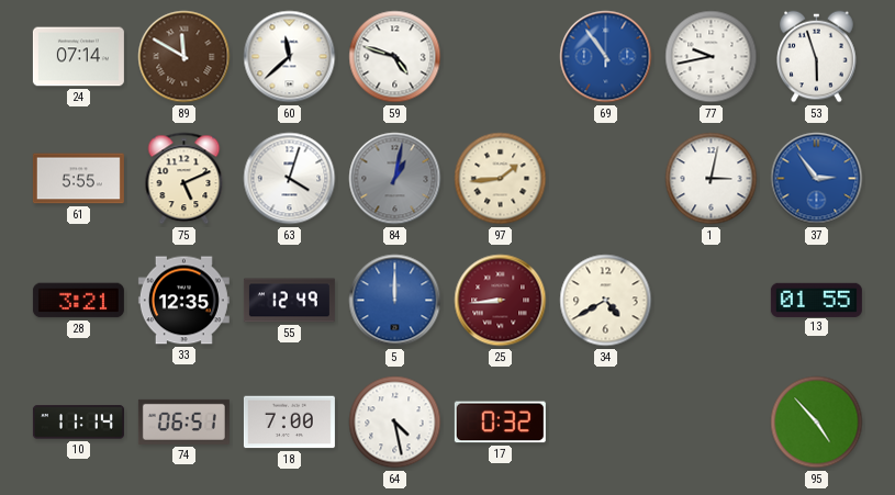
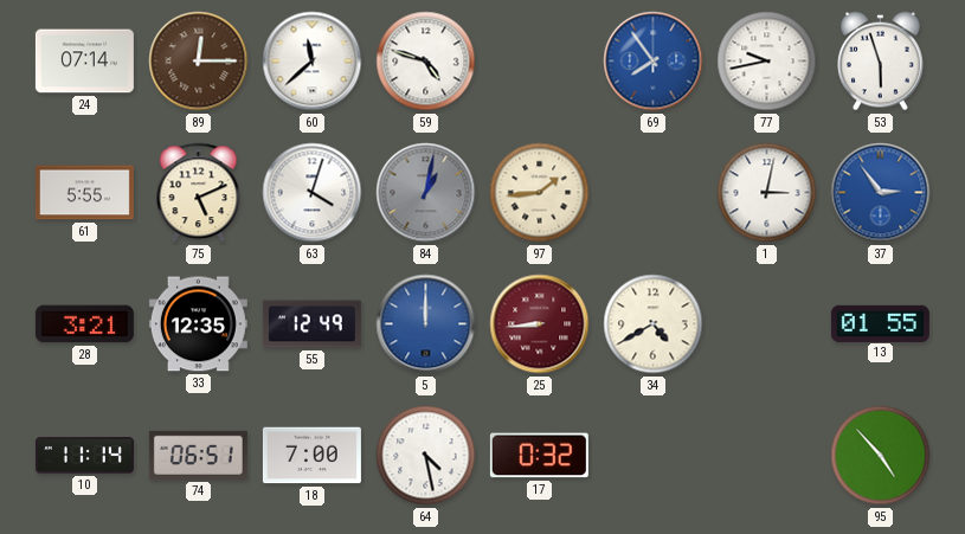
89: 11:50 -> 12:15
69: 10:54 -> 7:54
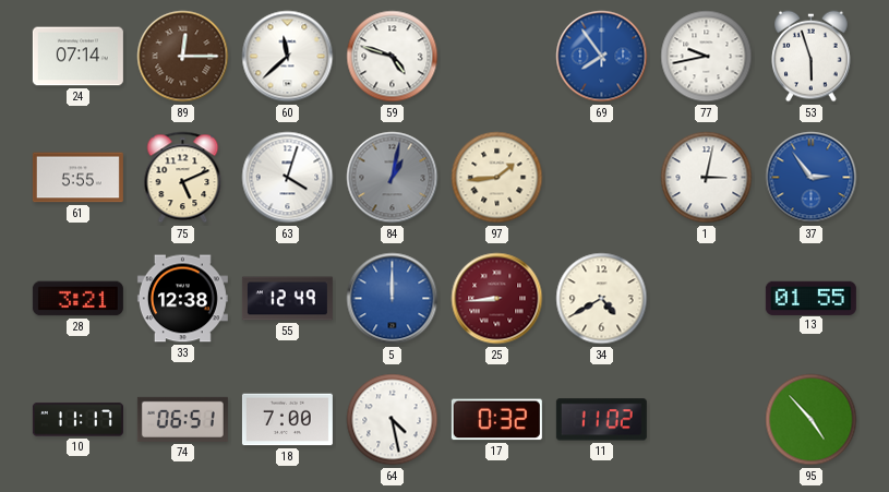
33: 12:35 -> 12:38
10: 11:14 -> 11:17
11: none -> 11:02
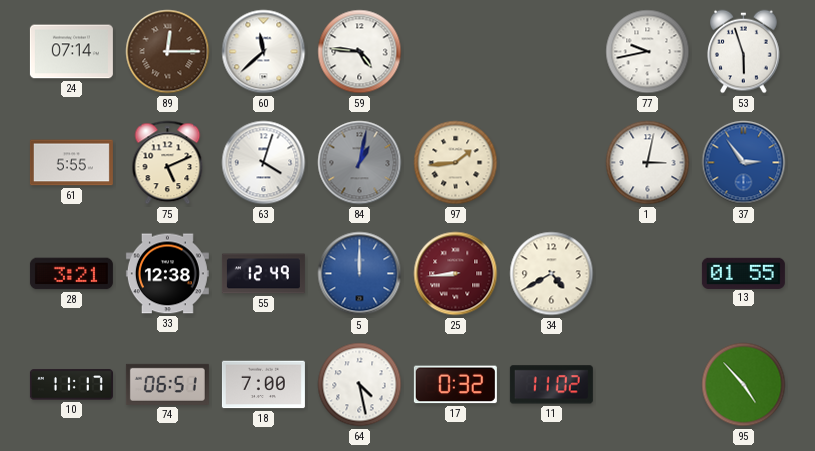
59: 4:48 -> 4:46
69: 7:54 -> none
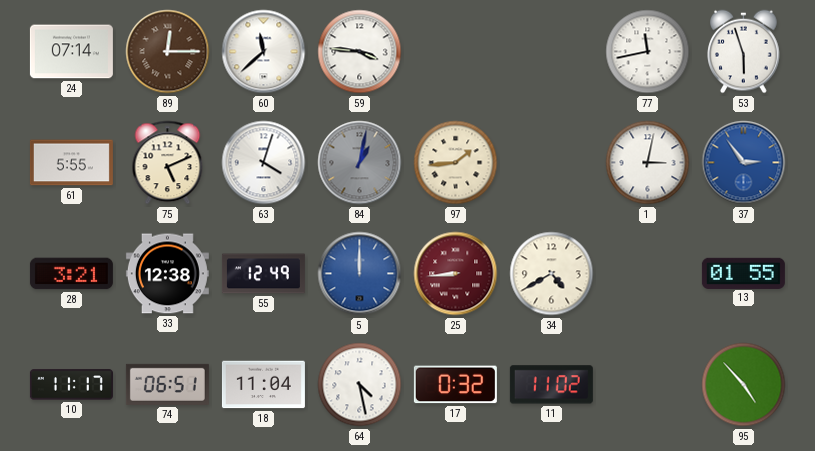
59: 4:46 -> 3:46
77: 9:43 -> 11:43
18: 7:00 -> 11:04
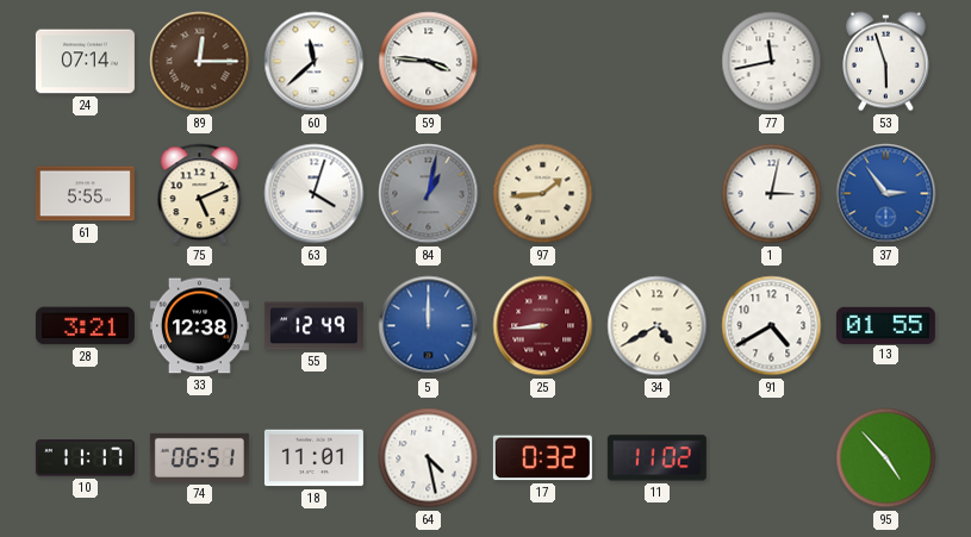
91: none -> 4:40
18: 11:04 -> 11:01
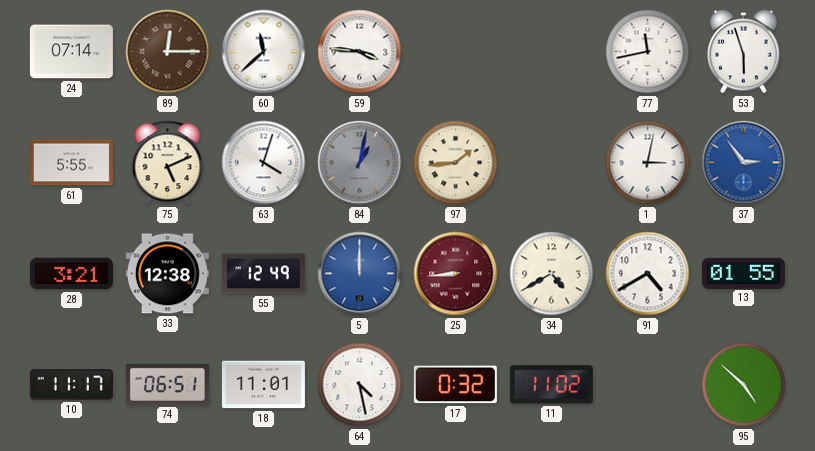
95: 4:53 -> 4:52
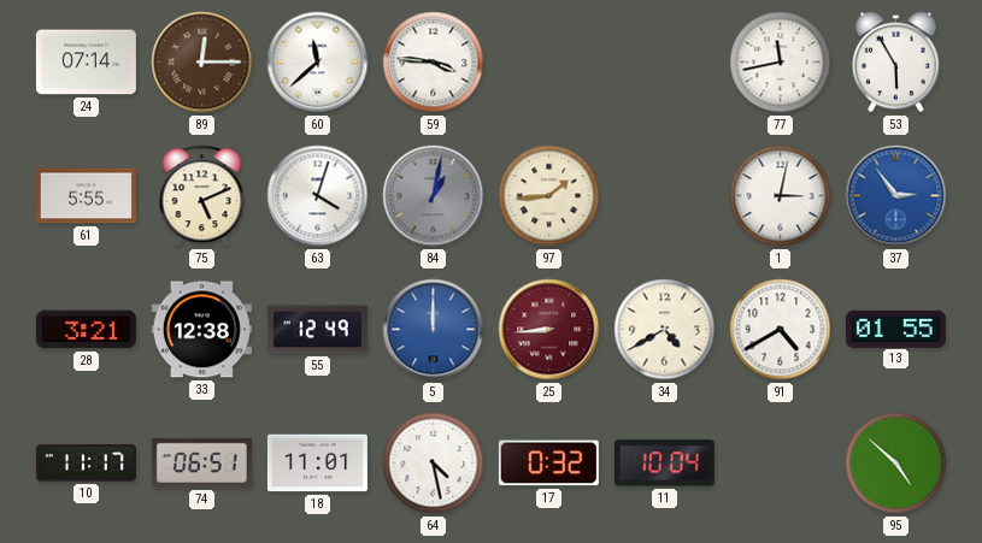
53: 5:57 -> 5:55
11: 11:02 -> 10:04
